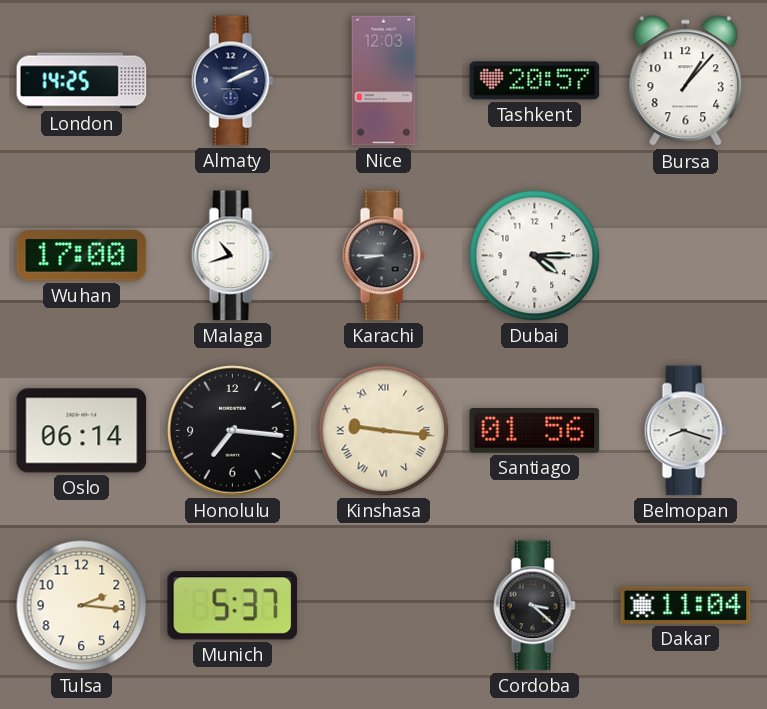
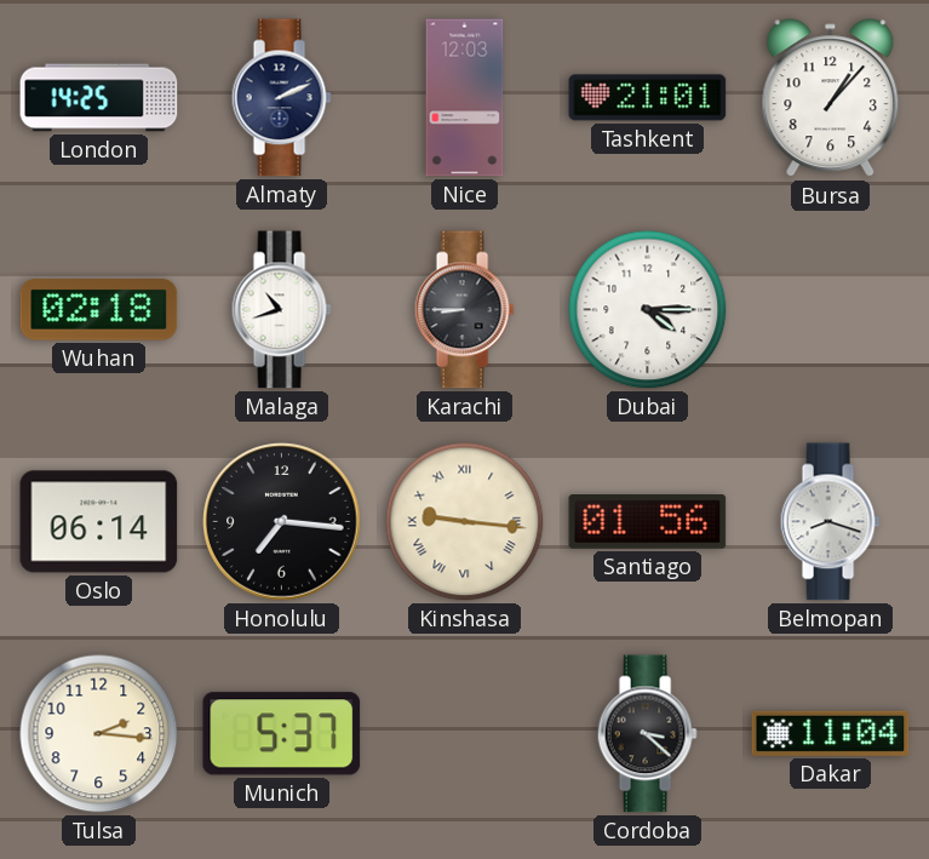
Tashkent: 20:57 -> 21:01
Wuhan: 17:00 -> 02:18
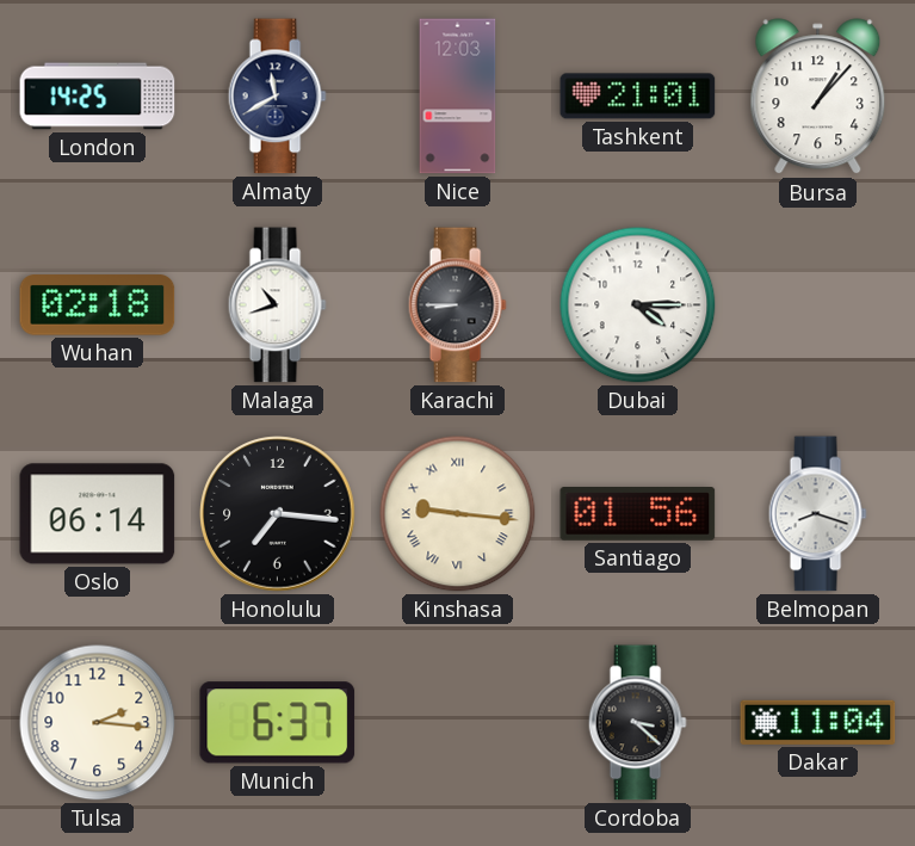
Almaty: 2:11 -> 11:40
Munich: 5:37 -> 6:37
